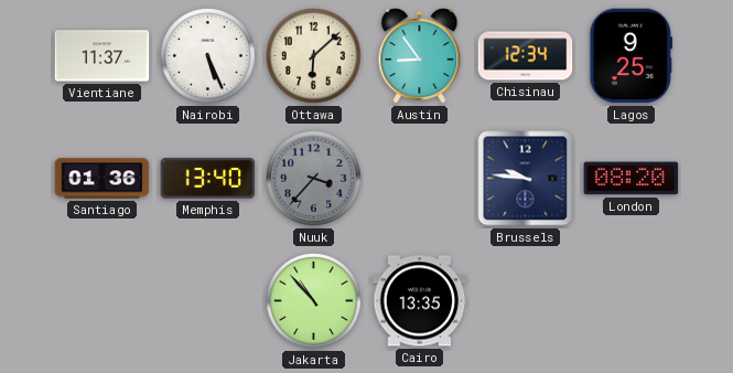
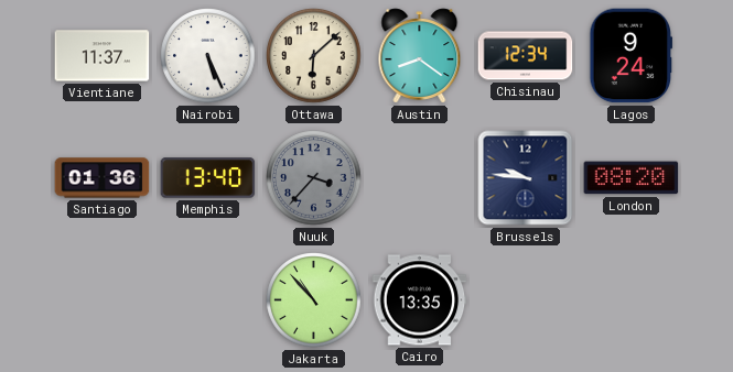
Austin: 8:54 -> 8:21
Lagos: 9:25 -> 9:24
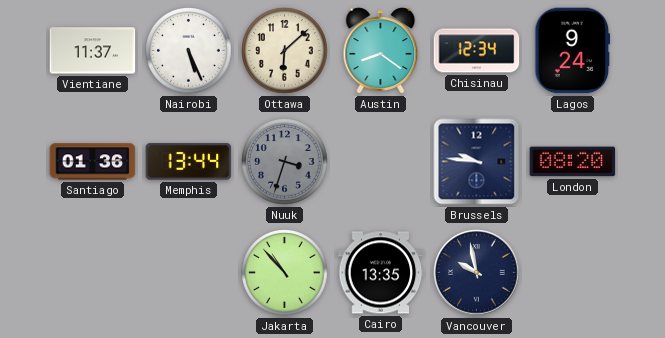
Memphis: 13:40 -> 13:44
Nuuk: 3:37 -> 3:33
Vancouver: none -> 9:58
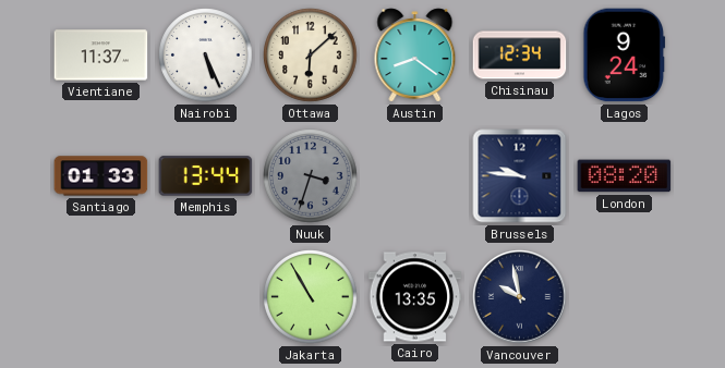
Santiago: 01:36 -> 01:33
Jakarta: 10:53 -> 10:55
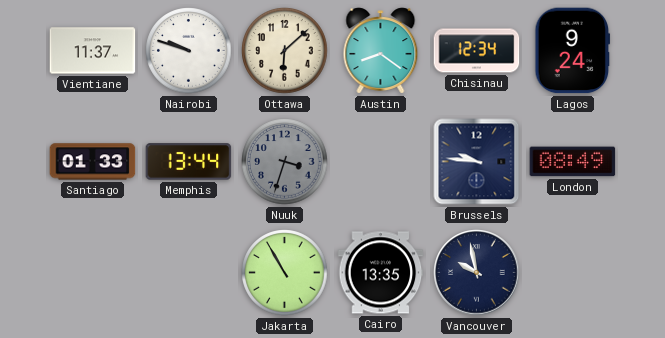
Nairobi: 5:26 -> 9:48
London: 08:20 -> 08:49
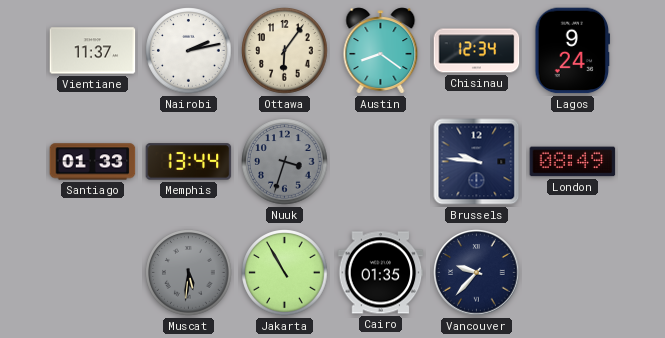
Nairobi: 9:48 -> 2:13
Ottawa: 6:08 -> 6:06
Muscat: none -> 5:31
Cairo: 13:35 -> 01:35
Vancouver: 9:58 -> 9:37
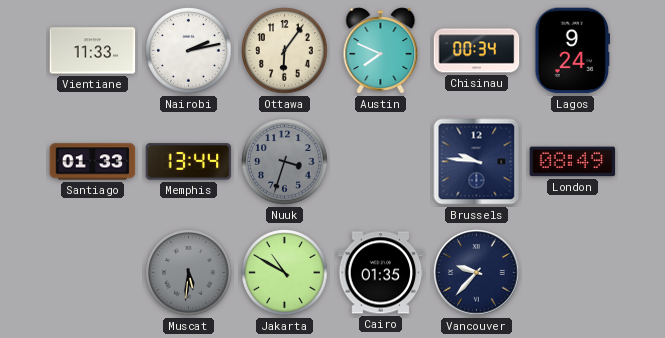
Vientiane: 11:37 -> 11:33
Austin: 8:21 -> 7:49
Chisinau: 12:34 -> 00:34
Jakarta: 10:55 -> 10:50
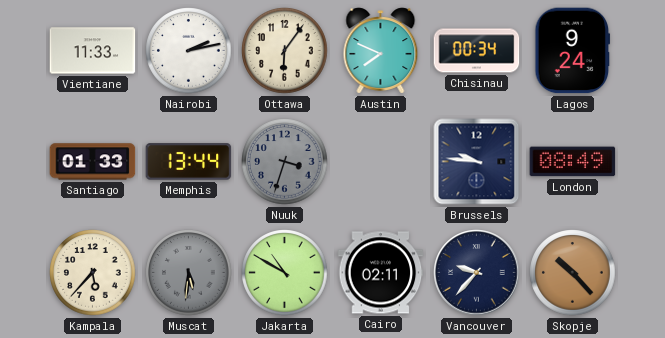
Kampala: none -> 5:37
Cairo: 01:35 -> 02:11
Skopje: none -> 10:23
